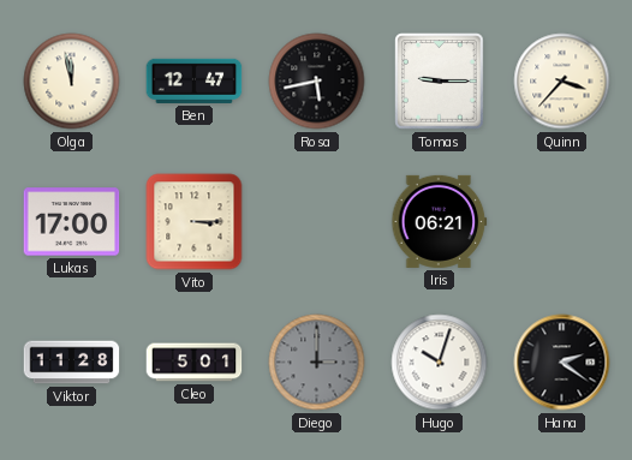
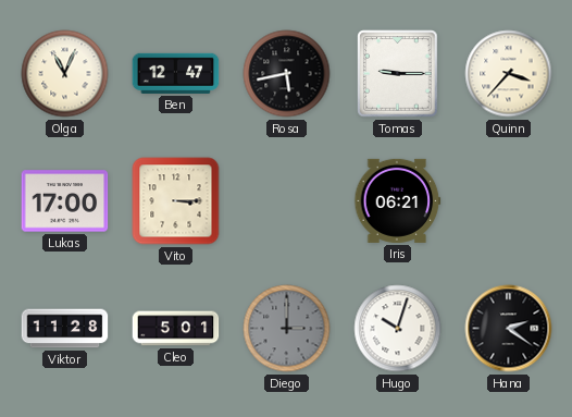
Olga: 11:58 -> 11:04
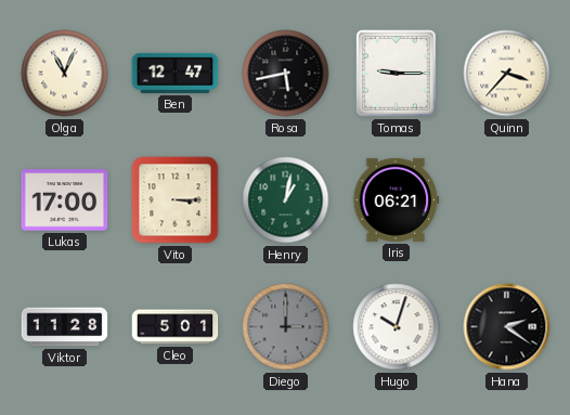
Henry: none -> 1:02
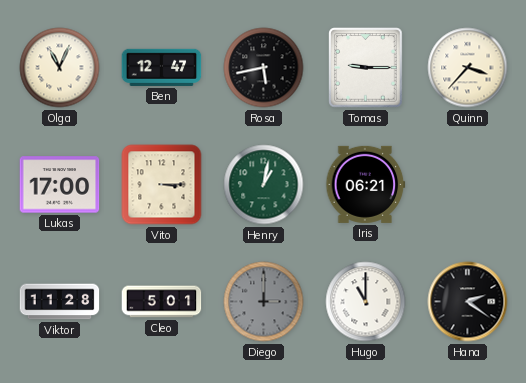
Hugo: 10:03 -> 11:00
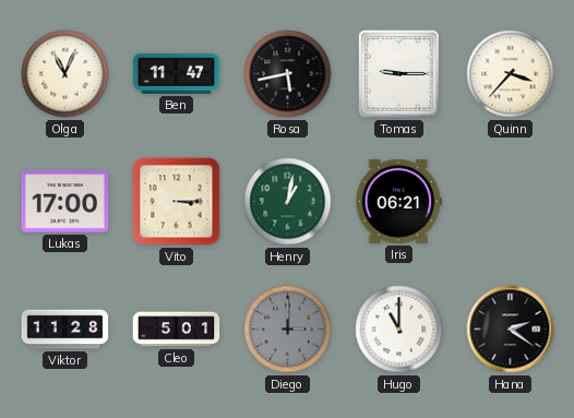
Ben: 12:47 -> 11:47
